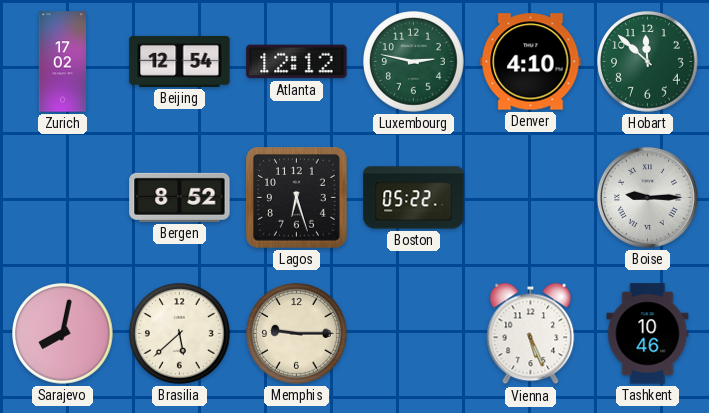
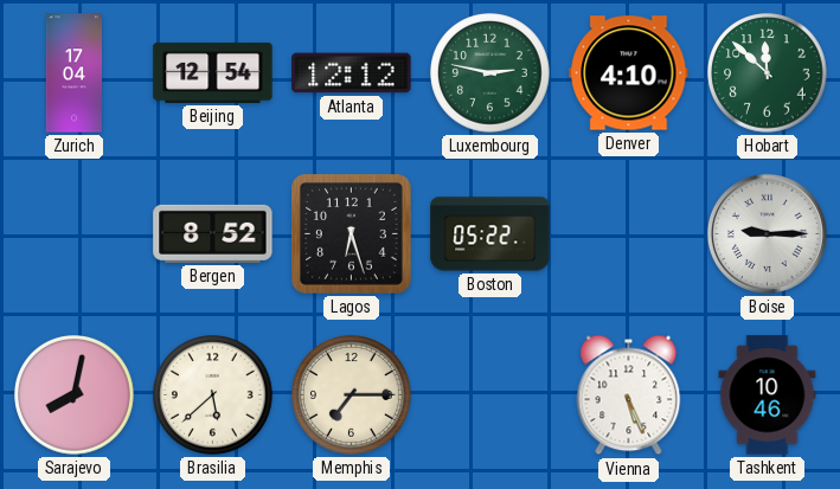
Zurich: 17:02 -> 17:04
Memphis: 9:15 -> 7:15
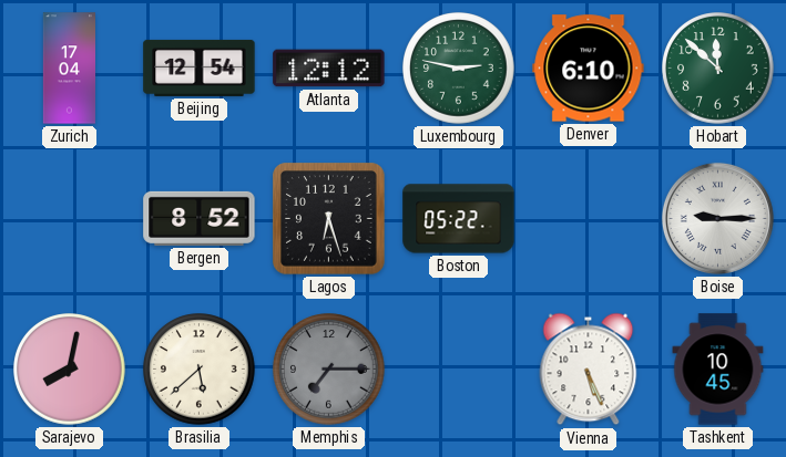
Denver: 4:10 -> 6:10
Memphis dial: cream -> grey
Tashkent: 10:46 -> 10:45
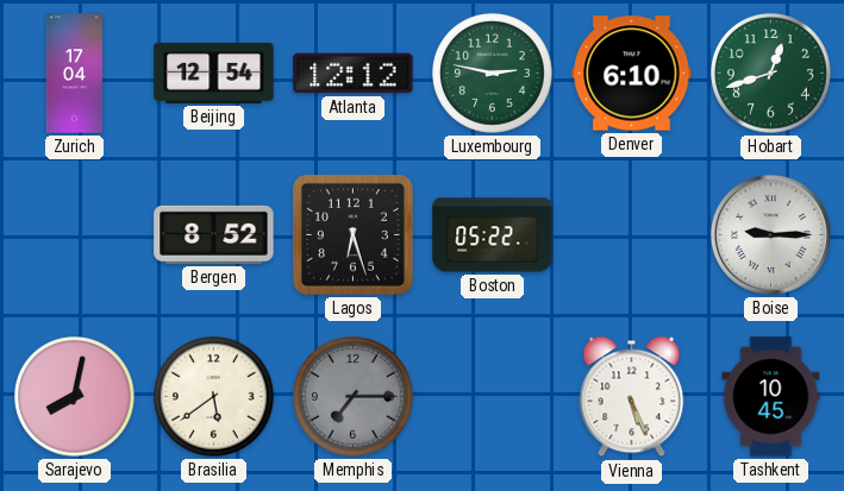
Hobart: 11:52 -> 12:42
Brasilia: 5:38 -> 5:39
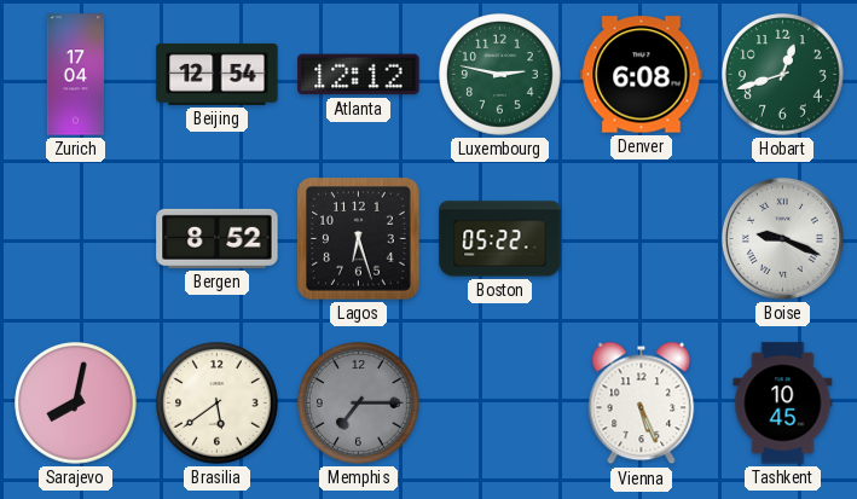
Denver: 6:10 -> 6:08
Boise: 9:15 -> 9:19
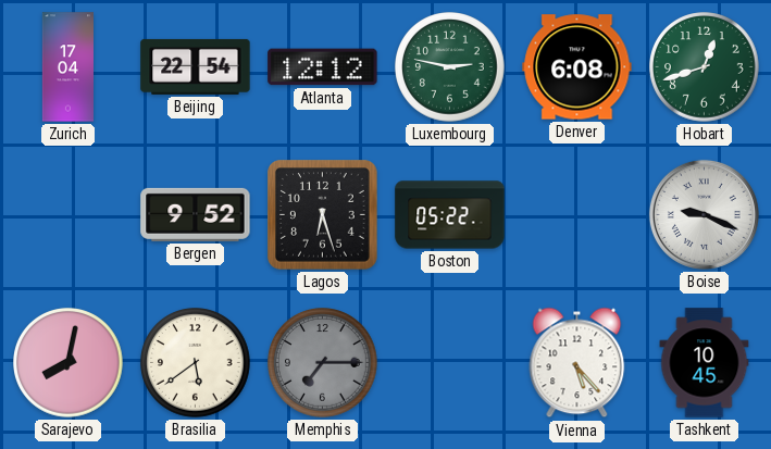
Beijing: 12:54 -> 22:54
Bergen: 8:52 -> 9:52
Vienna: 5:26 -> 5:23
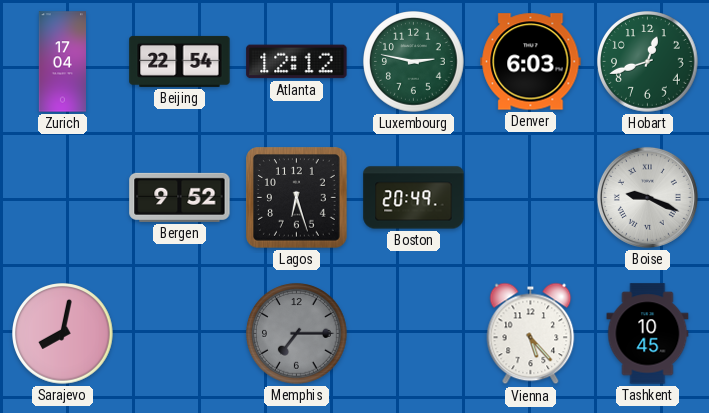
Denver: 6:08 -> 6:03
Boston: 05:22 -> 20:49
Brasilia: 5:39 -> none
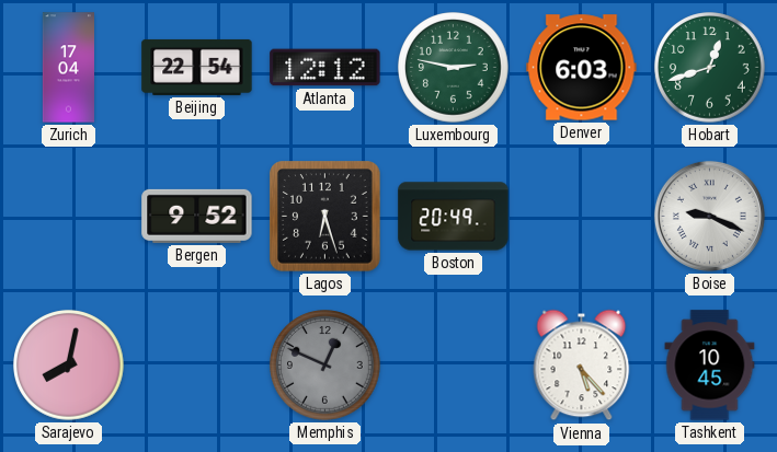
Memphis: 7:15 -> 12:49
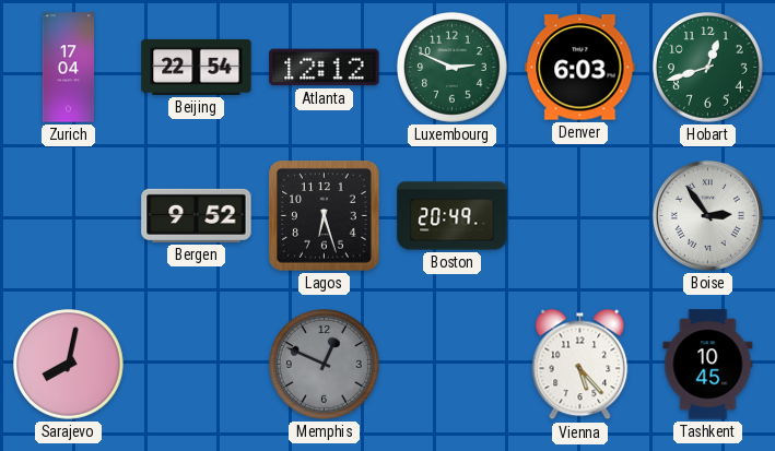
Luxembourg: 2:47 -> 2:49
Boise: 9:19 -> 2:54
